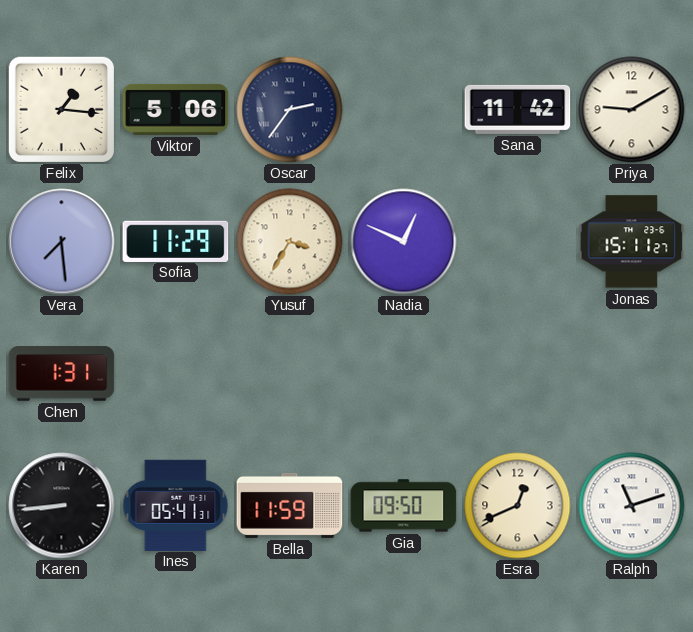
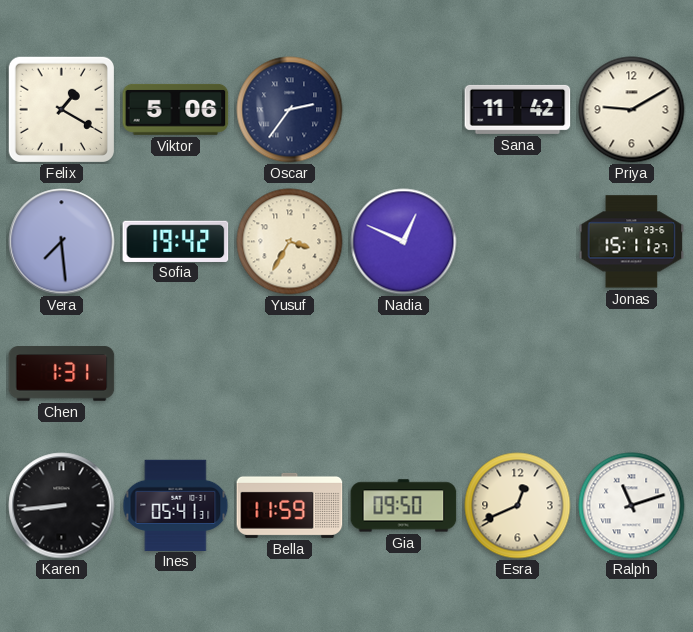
Felix: 1:16 -> 1:20
Sofia: 11:29 -> 19:42
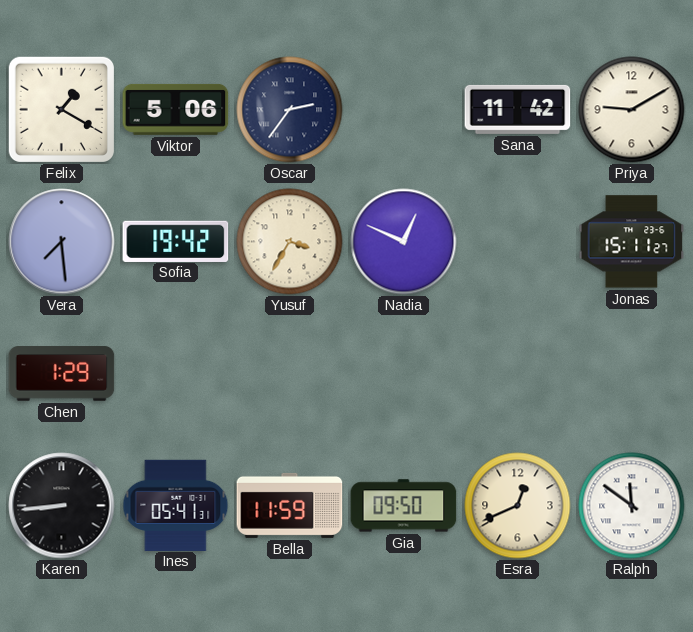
Chen: 1:31 -> 1:29
Ralph: 11:12 -> 11:51
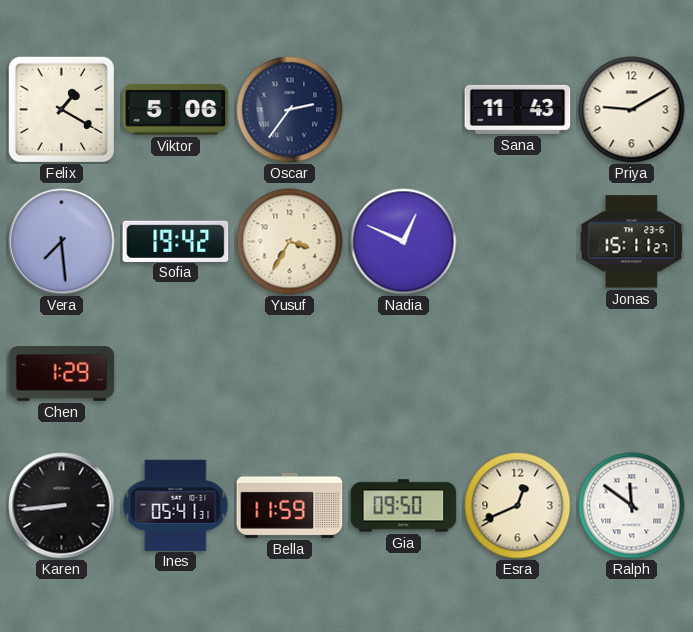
Sana: 11:42 -> 11:43
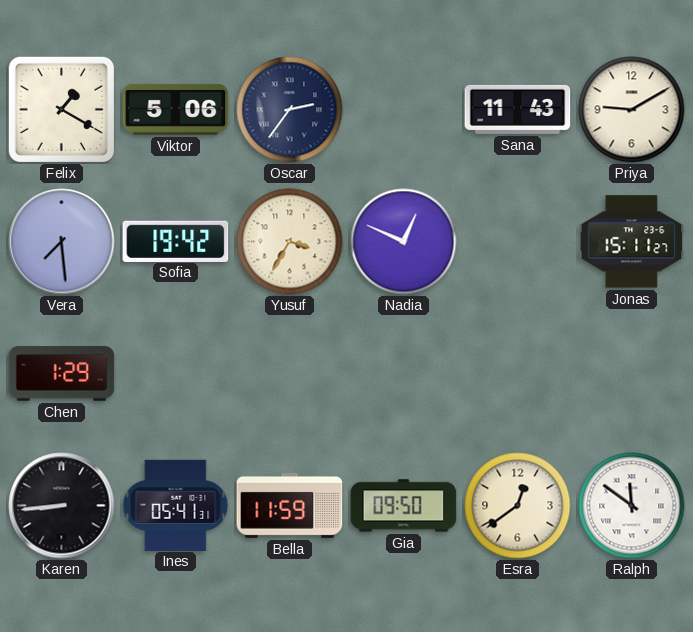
Esra: 12:41 -> 12:39
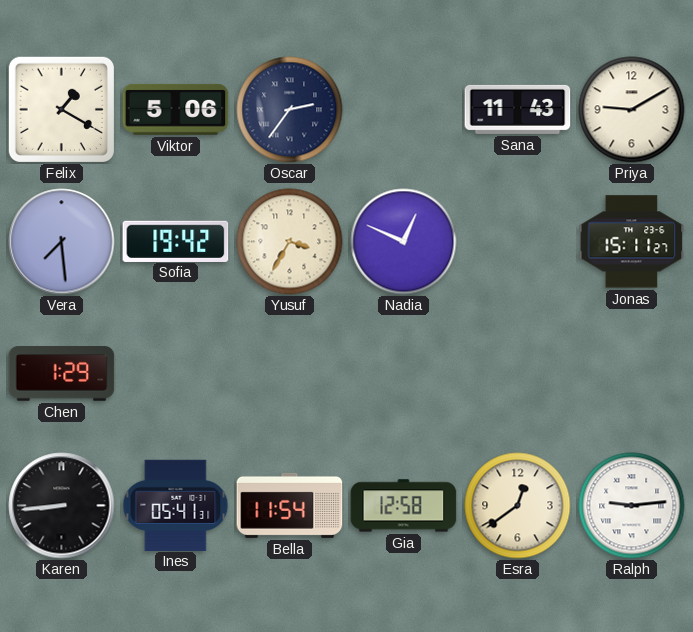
Bella: 11:59 -> 11:54
Gia: 09:50 -> 12:58
Ralph: 11:51 -> 9:14
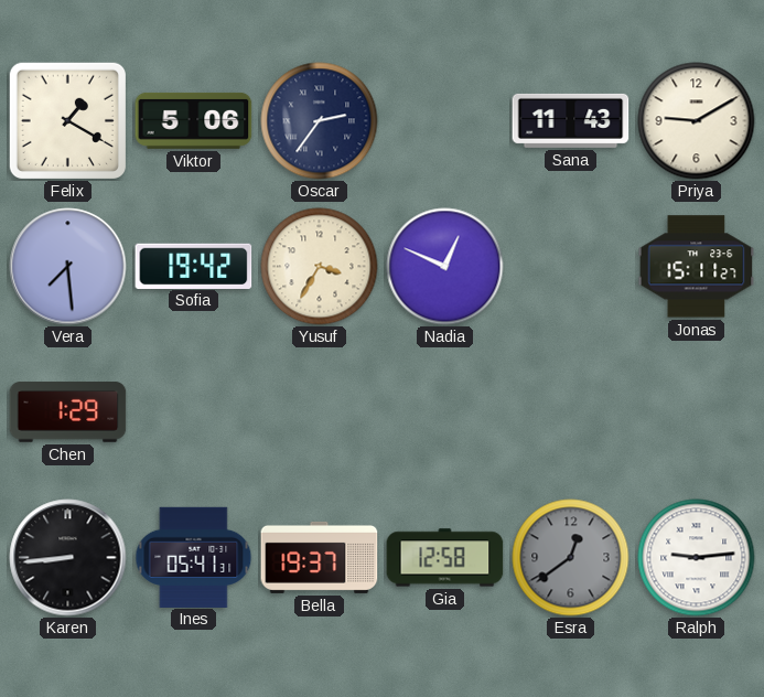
Bella: 11:54 -> 19:37
Esra dial: cream -> grey
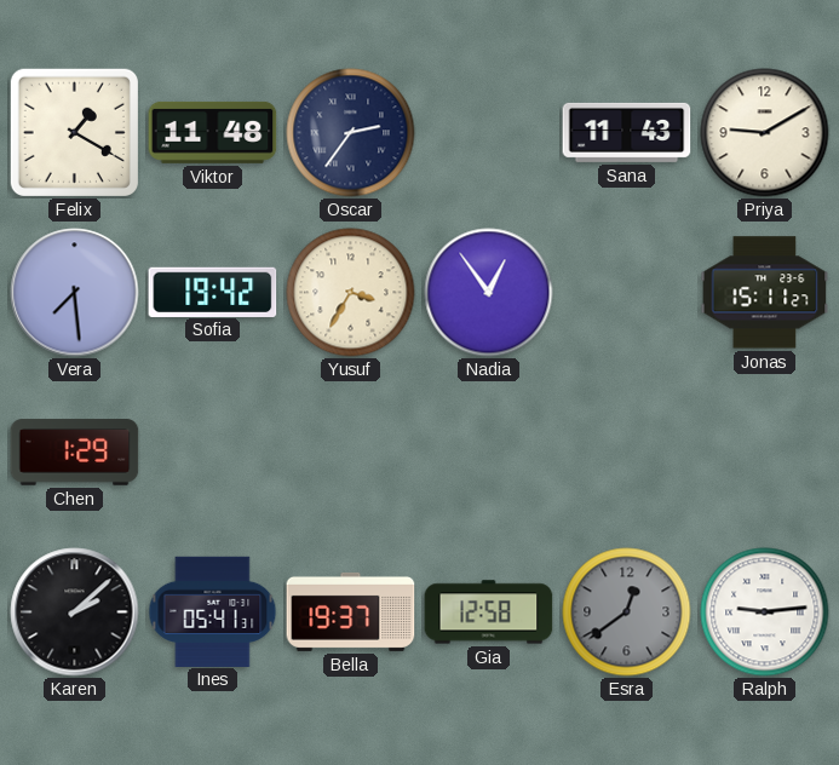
Viktor: 5:06 -> 11:48
Nadia: 12:49 -> 12:54
Karen: 8:44 -> 2:08
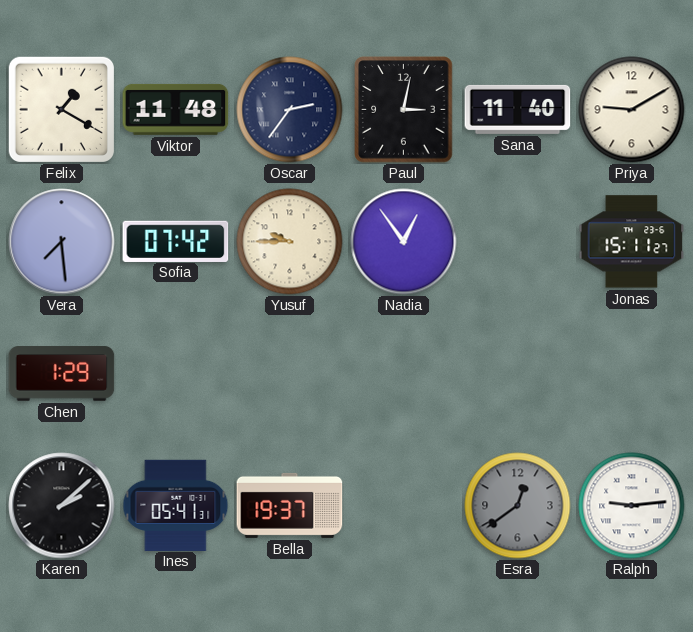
Paul: none -> 3:02
Sana: 11:43 -> 11:40
Sofia: 19:42 -> 07:42
Yusuf: 3:35 -> 9:45
Gia: 12:58 -> none
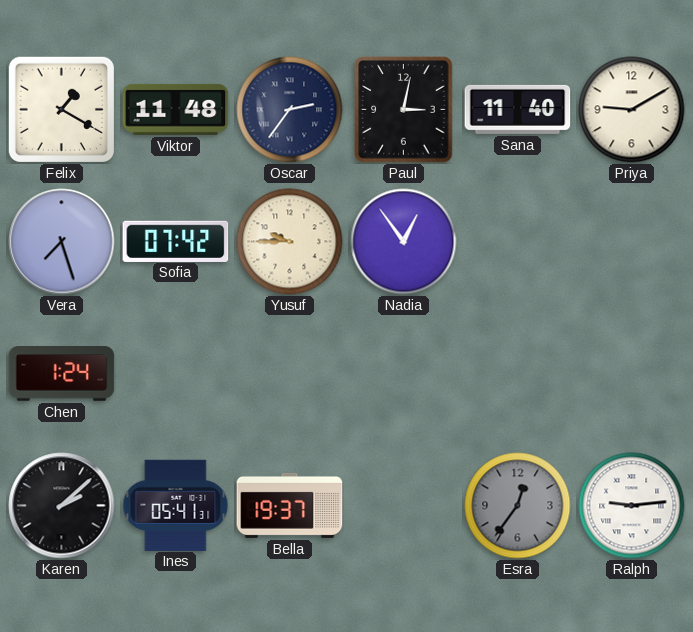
Vera: 7:29 -> 7:27
Jonas: 15:11 -> none
Chen: 1:29 -> 1:24
Esra: 12:39 -> 12:36
